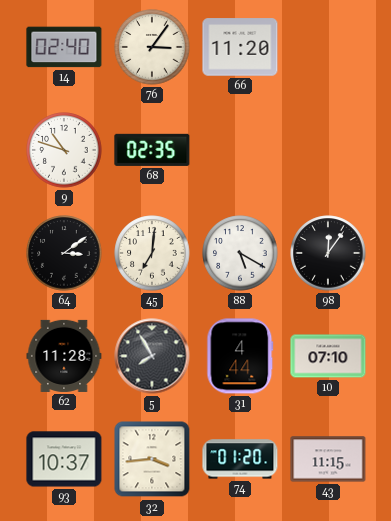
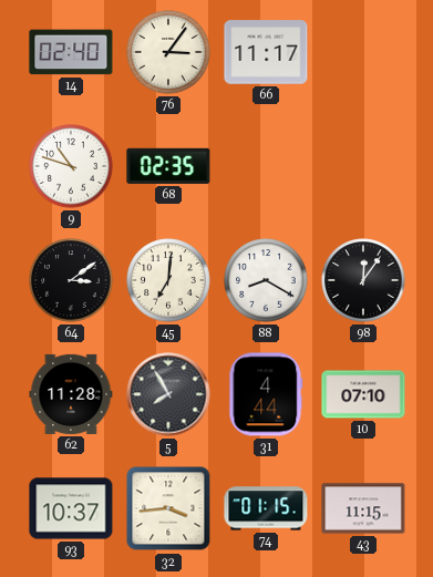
66: 11:20 -> 11:17
88: 5:20 -> 8:20
74: 01:20 -> 01:15
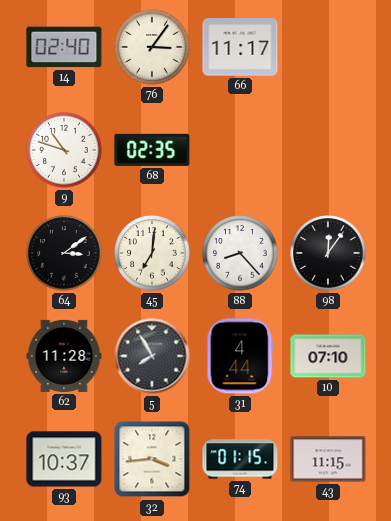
88: 8:20 -> 8:23
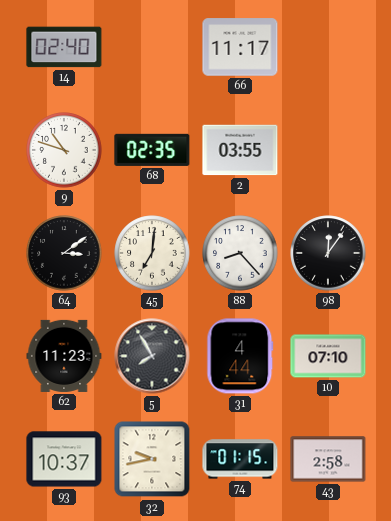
76: 3:06 -> none
2: none -> 03:55
62: 11:28 -> 11:23
32: 3:44 -> 9:43
43: 11:15 -> 2:58
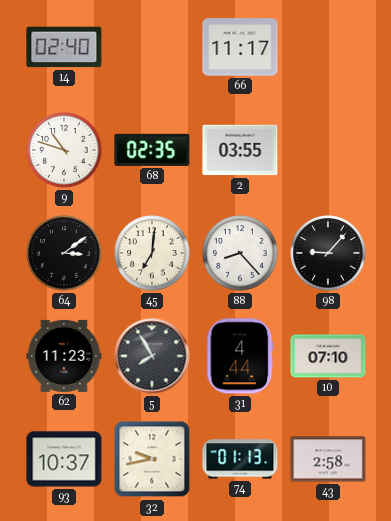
98: 12:06 -> 9:07
74: 01:15 -> 01:13
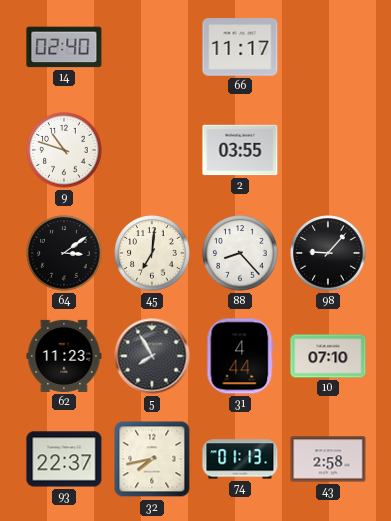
68: 02:35 -> none
93: 10:37 -> 22:37
32: 9:43 -> 7:43
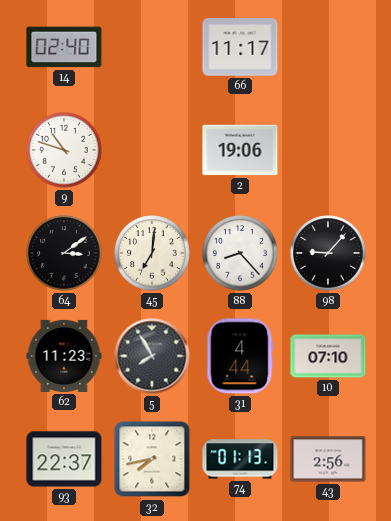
2: 03:55 -> 19:06
43: 2:58 -> 2:56
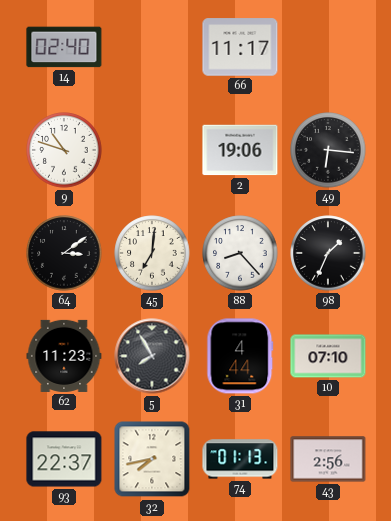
49: none -> 6:16
98: 9:07 -> 1:34
